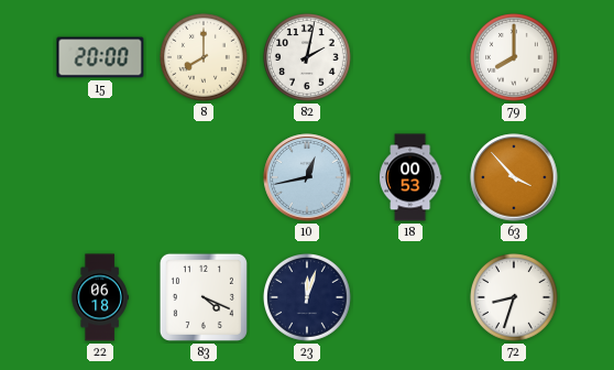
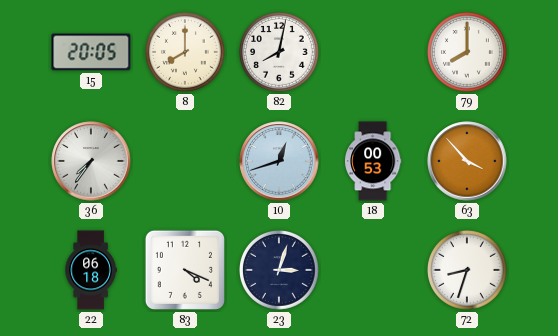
15: 20:00 -> 20:05
82: 2:02 -> 8:02
36: none -> 7:36
10: 12:43 -> 12:42
23: 12:03 -> 3:03
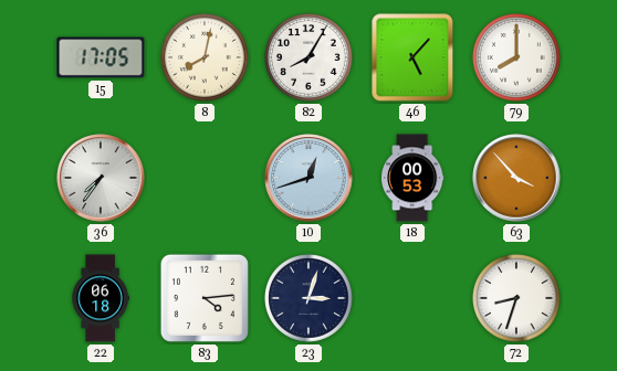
15: 20:05 -> 17:05
8: 8:00 -> 8:02
82: 8:02 -> 8:05
46: none -> 5:07
83: 4:19 -> 4:14
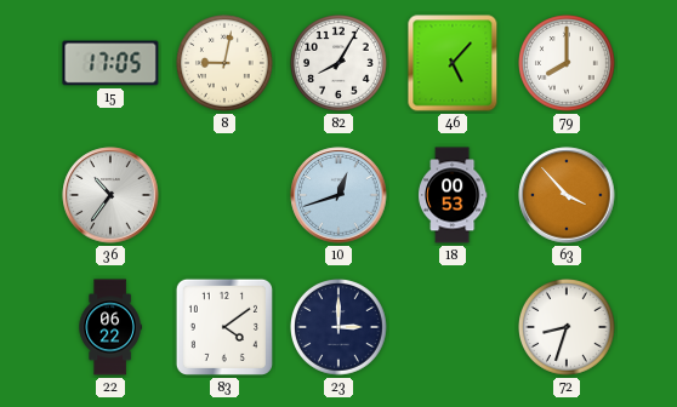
8: 8:02 -> 9:02
36: 7:36 -> 10:36
22: 06:18 -> 06:22
83: 4:14 -> 4:09
23: 3:03 -> 3:00
